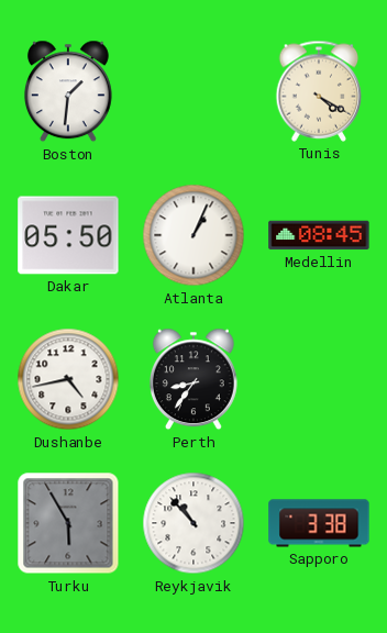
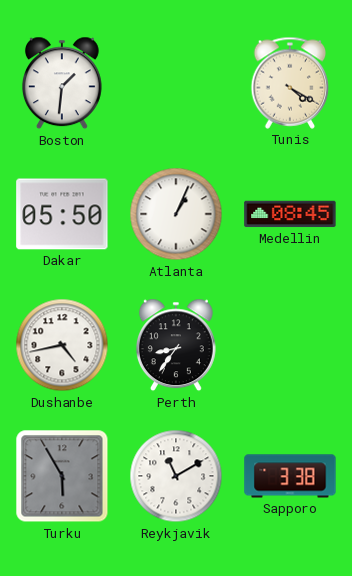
Reykjavik: 10:53 -> 11:10
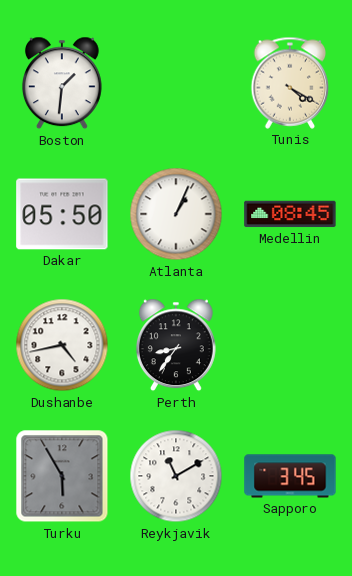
Sapporo: 3:38 -> 3:45
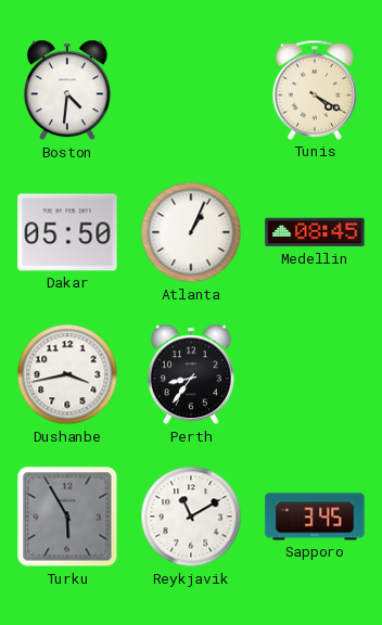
Boston: 1:31 -> 4:31
Dushanbe: 4:43 -> 3:43
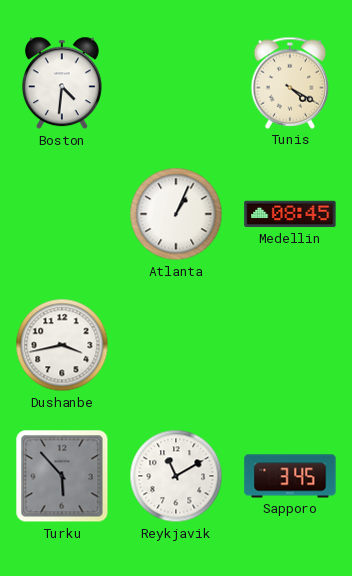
Dakar: 05:50 -> none
Perth: 8:36 -> none
Turku: 5:55 -> 5:53
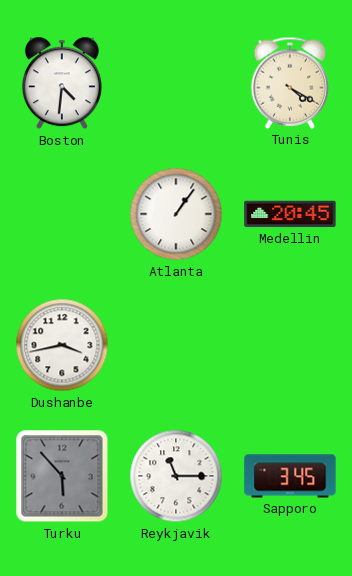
Atlanta: 1:04 -> 1:06
Medellin: 08:45 -> 20:45
Reykjavik: 11:10 -> 11:15
